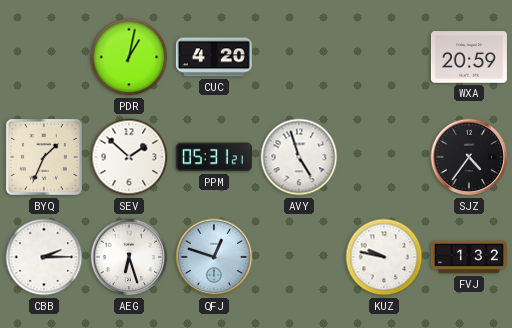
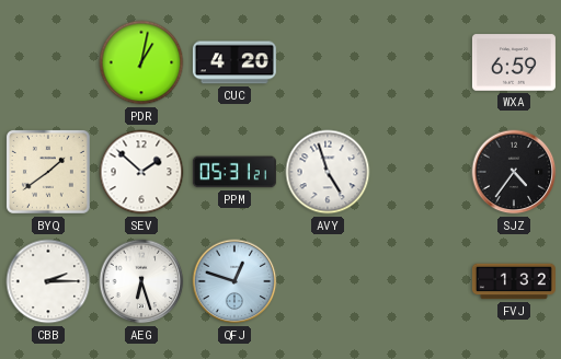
WXA: 20:59 -> 6:59
BYQ: 1:34 -> 1:39
KUZ: 9:47 -> none
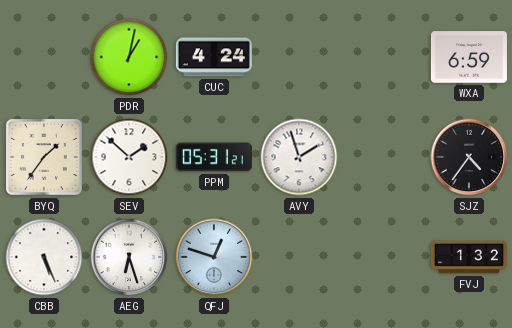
CUC: 4:20 -> 4:24
BYQ: 1:39 -> 1:36
AVY: 4:57 -> 1:57
CBB: 2:15 -> 5:26
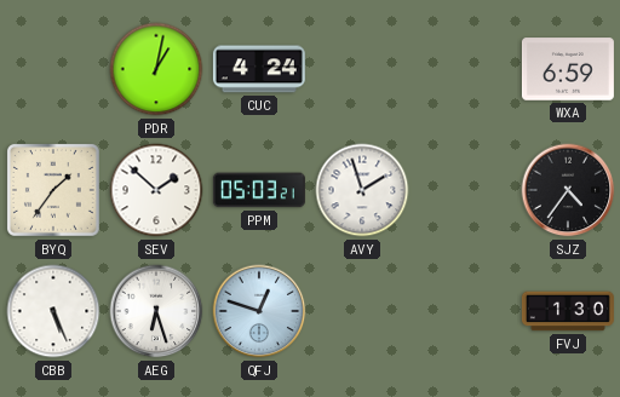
PPM: 05:31 -> 05:03
FVJ: 1:32 -> 1:30
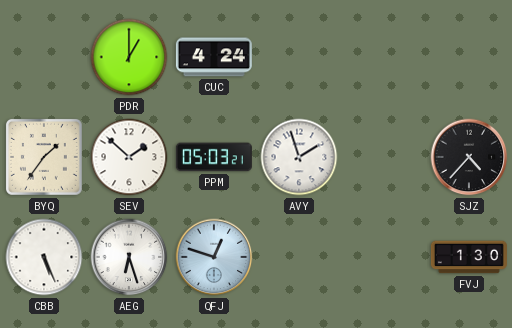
PDR: 1:02 -> 1:00
WXA: 6:59 -> none
SJZ: 4:36 -> 4:37
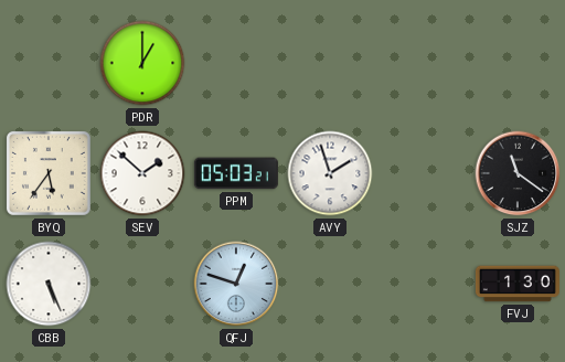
CUC: 4:24 -> none
BYQ: 1:36 -> 5:36
SJZ: 4:37 -> 11:21
AEG: 6:27 -> none
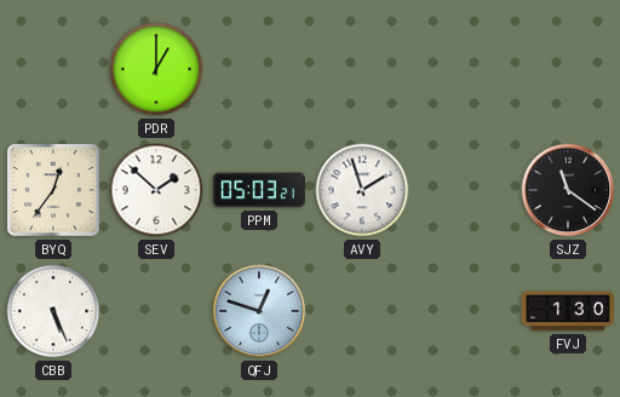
BYQ: 5:36 -> 12:36
